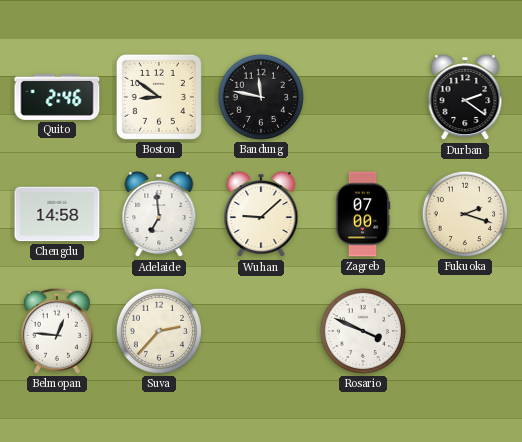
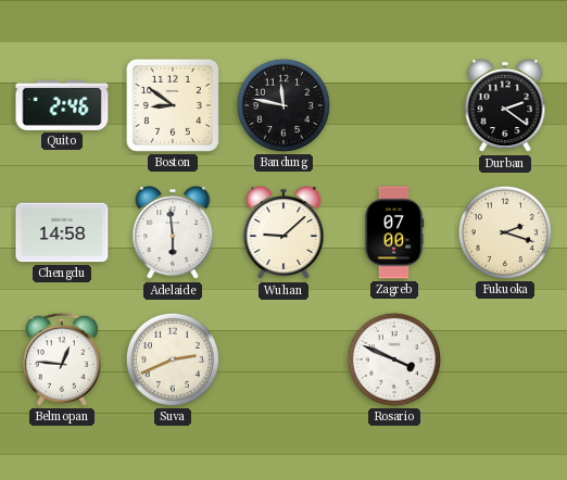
Adelaide: 6:59 -> 5:59
Suva: 2:37 -> 2:41
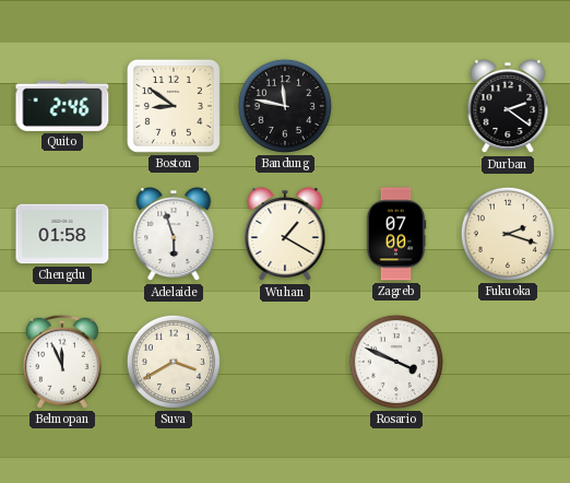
Chengdu: 14:58 -> 01:58
Adelaide: 5:59 -> 5:57
Wuhan: 9:08 -> 1:20
Belmopan: 12:46 -> 11:56
Suva: 2:41 -> 3:40
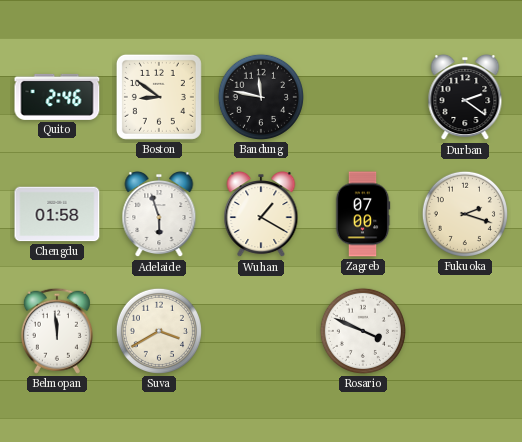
Belmopan: 11:56 -> 11:59
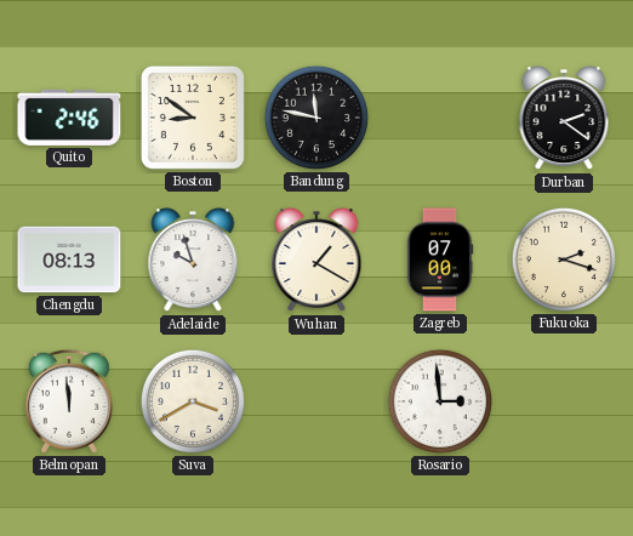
Chengdu: 01:58 -> 08:13
Adelaide: 5:57 -> 9:57
Rosario: 3:49 -> 2:59
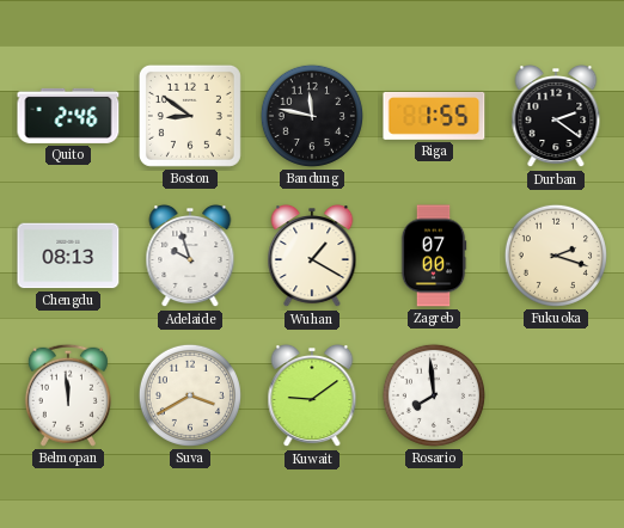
Riga: none -> 1:55
Kuwait: none -> 9:09
Rosario: 2:59 -> 7:59
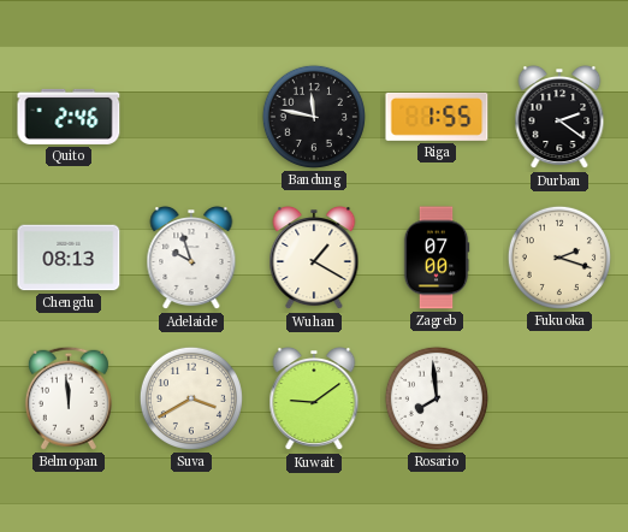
Boston: 8:51 -> none
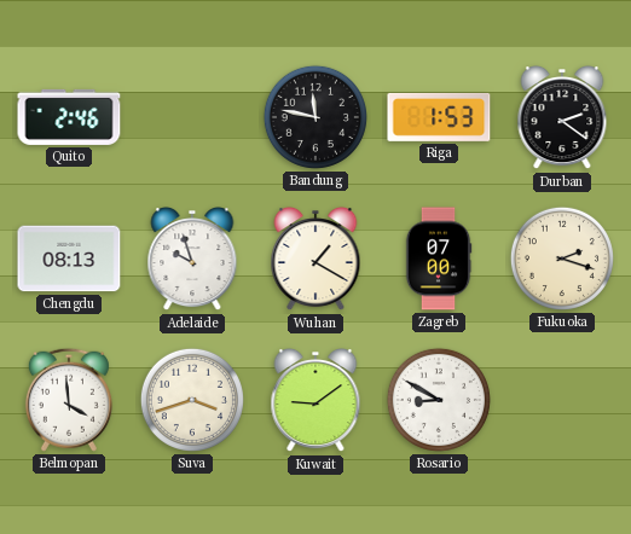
Riga: 1:55 -> 1:53
Belmopan: 11:59 -> 3:59
Suva: 3:40 -> 3:42
Rosario: 7:59 -> 8:50
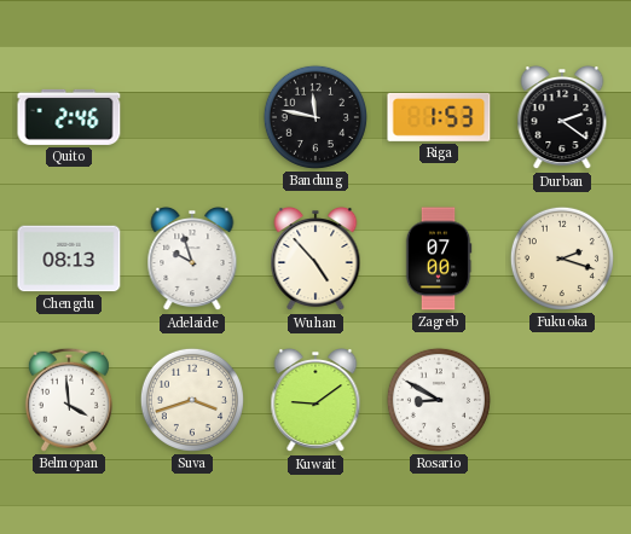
Wuhan: 1:20 -> 4:53
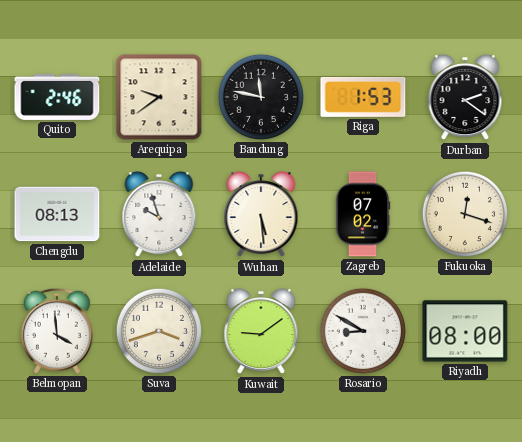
Arequipa: none -> 9:39
Wuhan: 4:53 -> 5:29
Zagreb: 07:00 -> 07:02
Fukuoka: 2:18 -> 12:18
Riyadh: none -> 08:00
